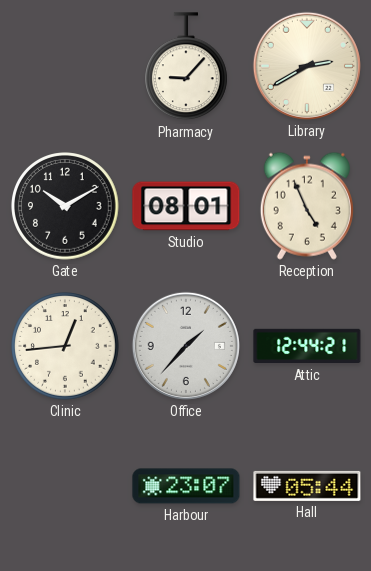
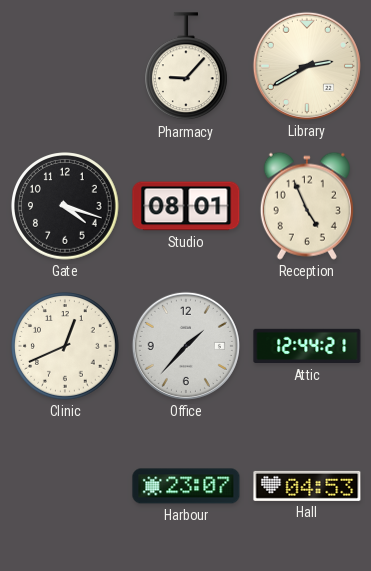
Gate: 10:10 -> 4:18
Clinic: 12:44 -> 12:41
Hall: 05:44 -> 04:53
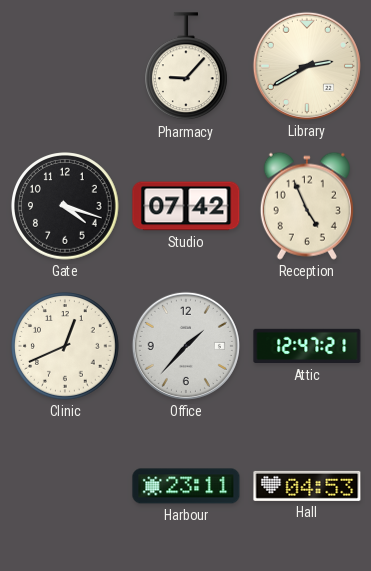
Studio: 08:01 -> 07:42
Attic: 12:44 -> 12:47
Harbour: 23:07 -> 23:11
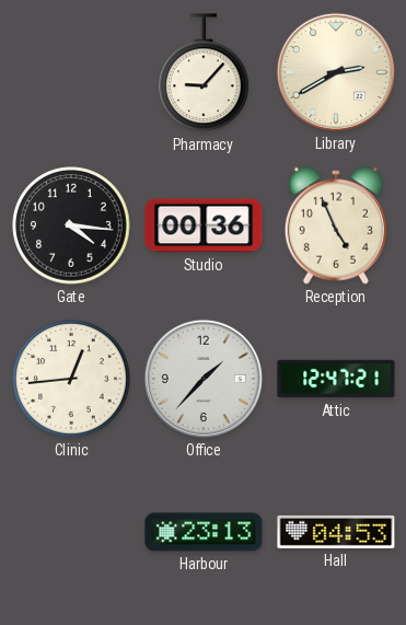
Gate: 4:18 -> 4:16
Studio: 07:42 -> 00:36
Clinic: 12:41 -> 12:44
Harbour: 23:11 -> 23:13
